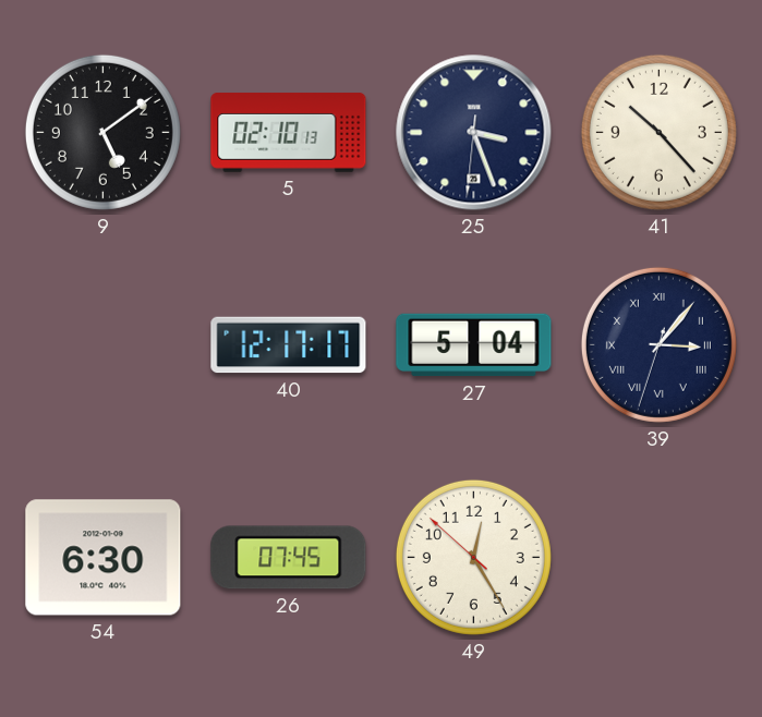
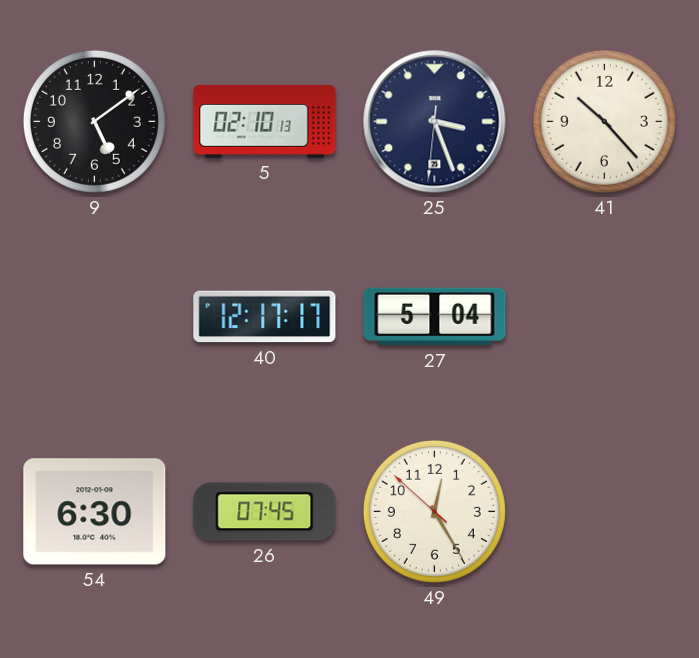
39: 3:06 -> none
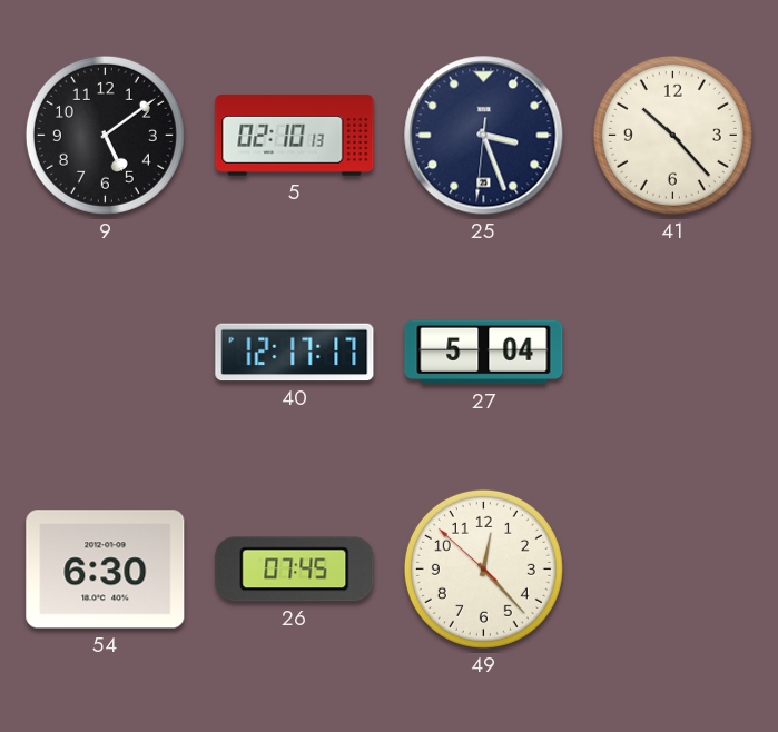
49: 12:24 -> 12:22
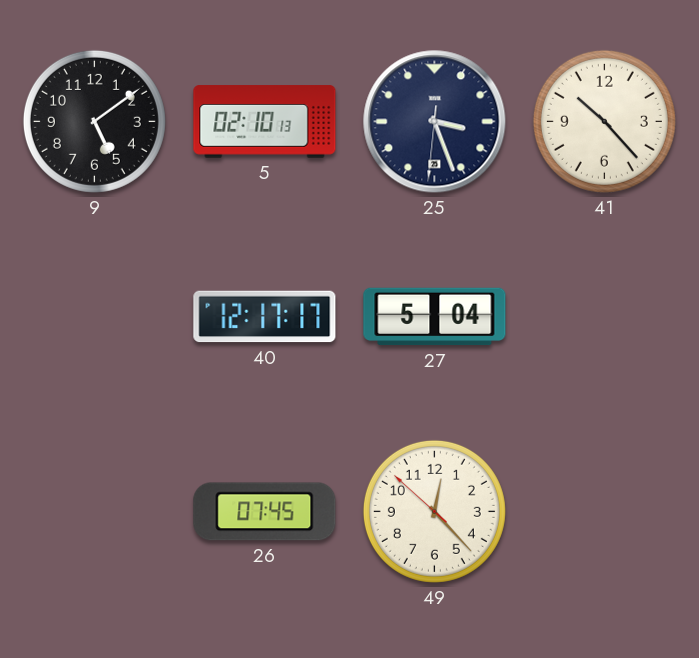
54: 6:30 -> none
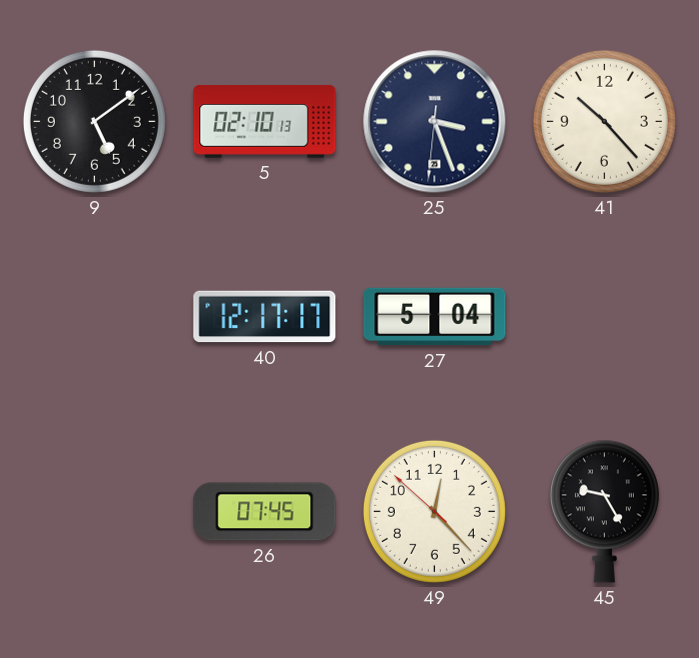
45: none -> 9:25
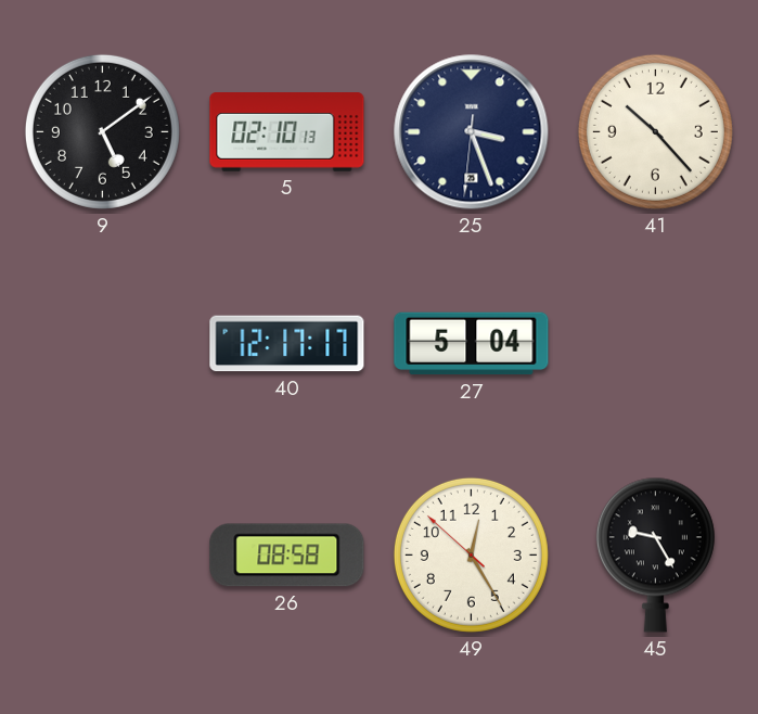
26: 07:45 -> 08:58
49: 12:22 -> 12:24
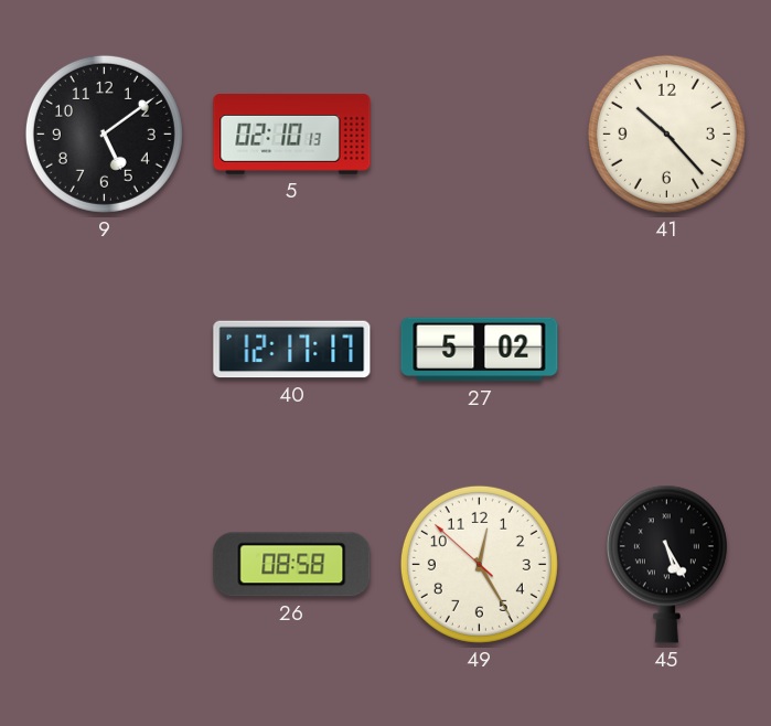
25: 3:26 -> none
27: 5:04 -> 5:02
45: 9:25 -> 5:25
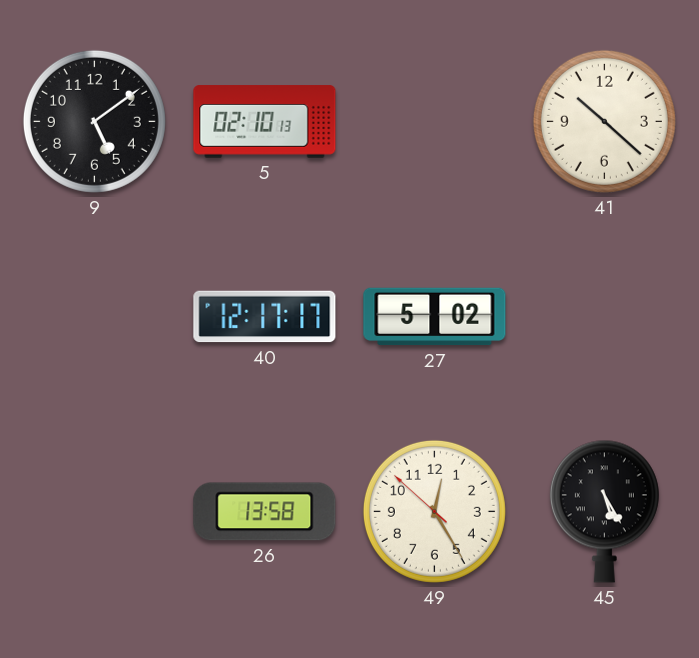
41: 10:23 -> 10:22
26: 08:58 -> 13:58
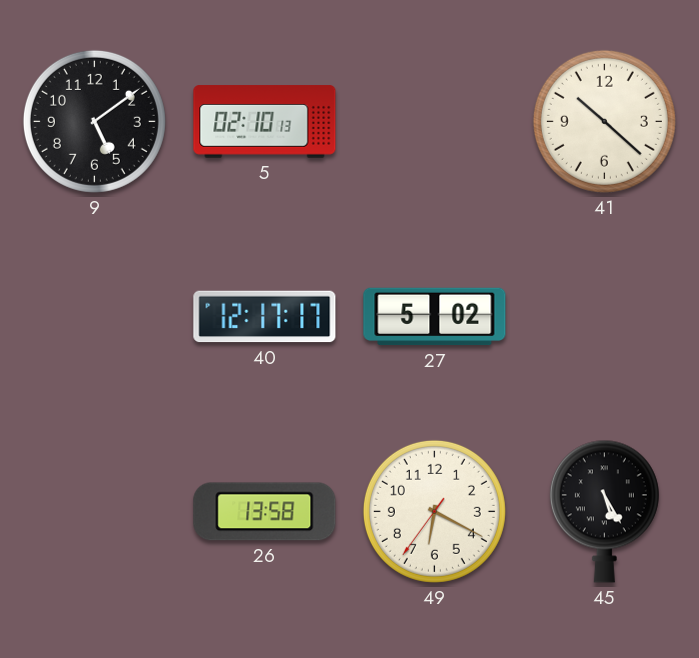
49: 12:24 -> 6:19
